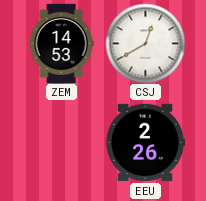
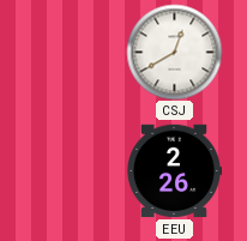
ZEM: 14:53 -> none
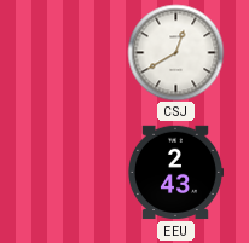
EEU: 2:26 -> 2:43
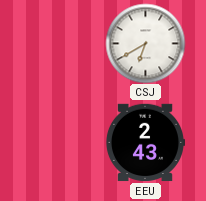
CSJ: 12:40 -> 6:40
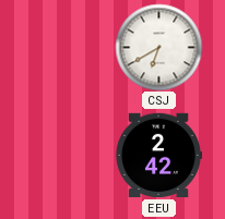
EEU: 2:43 -> 2:42
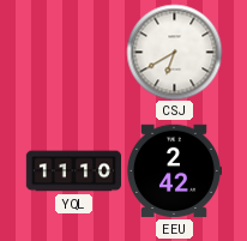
YQL: none -> 11:10
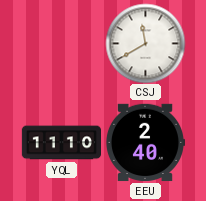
CSJ: 6:40 -> 11:40
EEU: 2:42 -> 2:40
